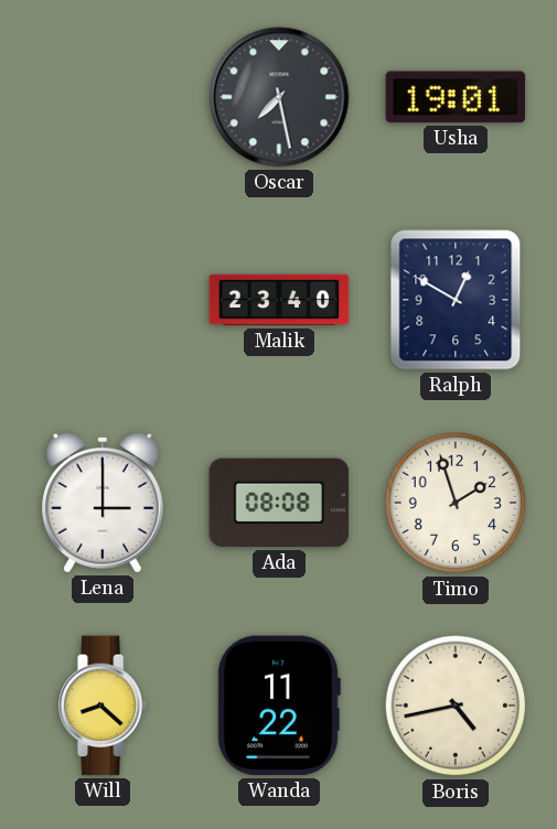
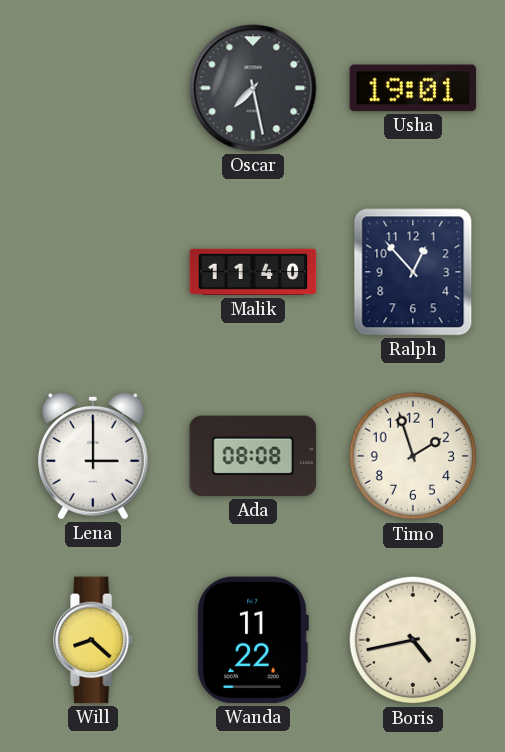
Malik: 23:40 -> 11:40
Ralph: 12:50 -> 12:53
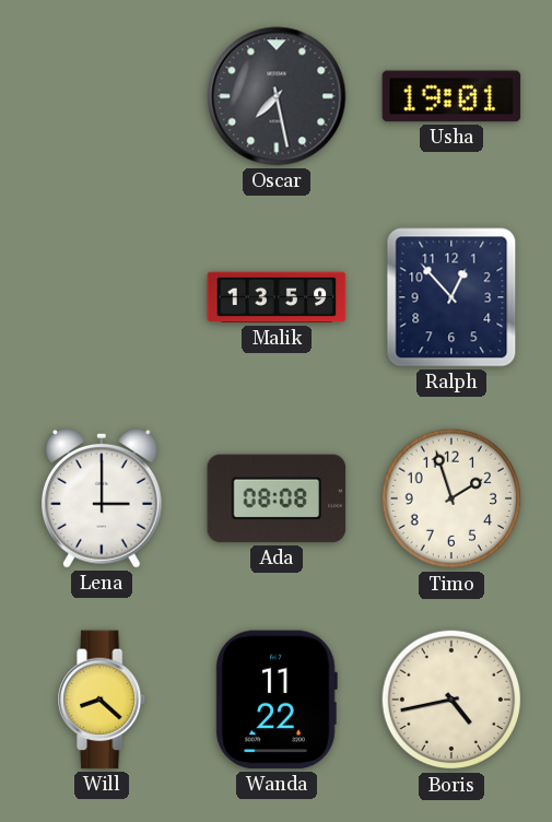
Malik: 11:40 -> 13:59
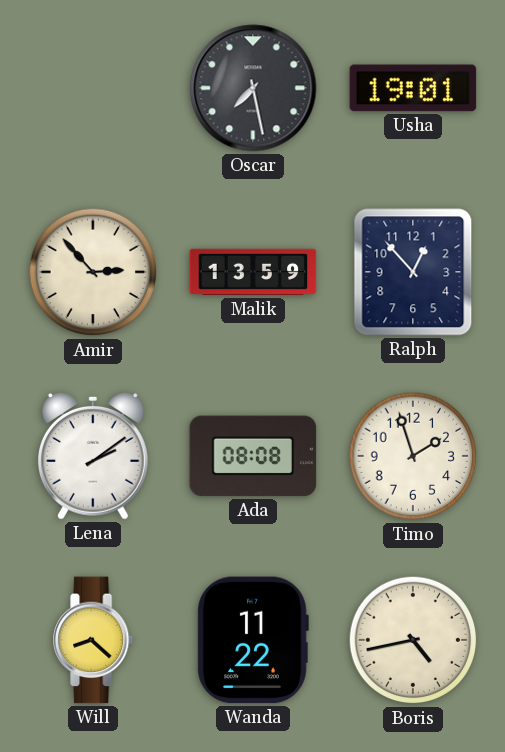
Amir: none -> 2:53
Lena: 3:00 -> 2:09
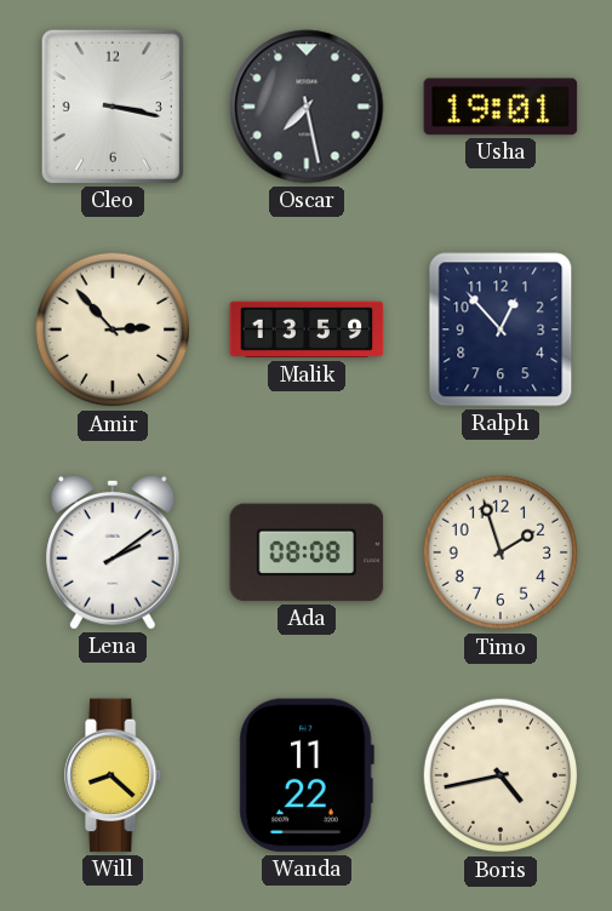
Cleo: none -> 3:17
